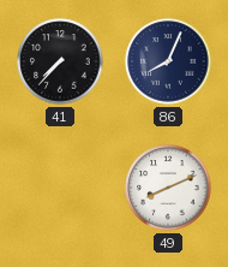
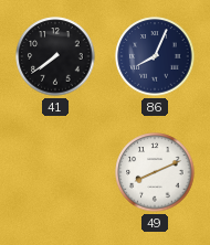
41: 7:37 -> 7:39
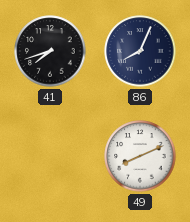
41: 7:39 -> 7:42
